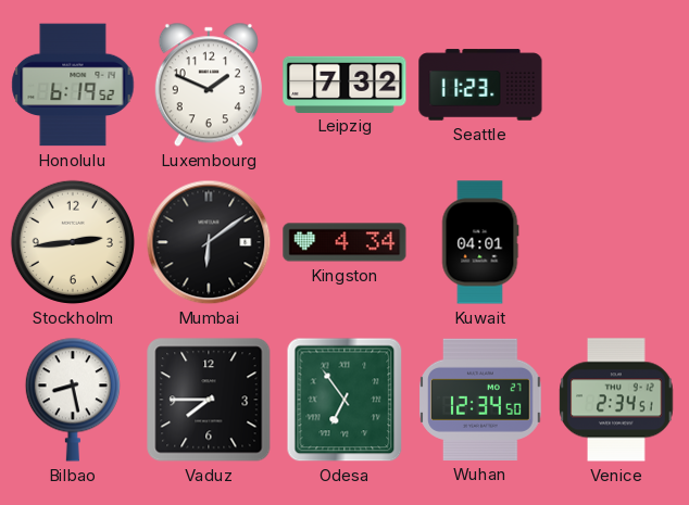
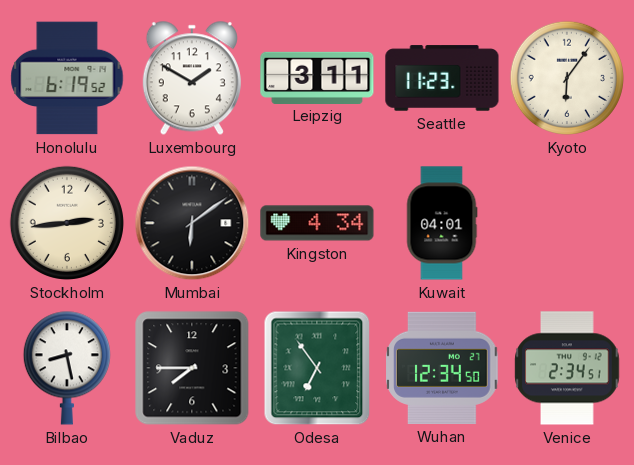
Luxembourg: 1:49 -> 1:50
Leipzig: 7:32 -> 3:11
Kyoto: none -> 6:06
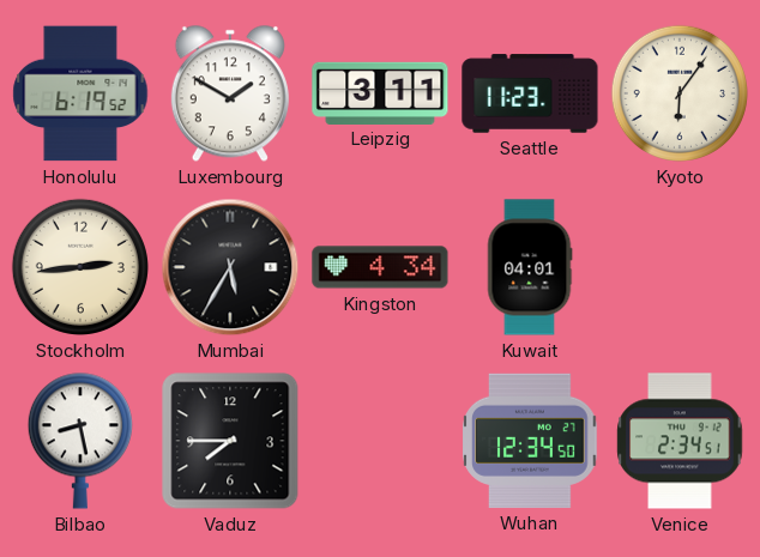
Mumbai: 6:09 -> 5:35
Odesa: 6:54 -> none
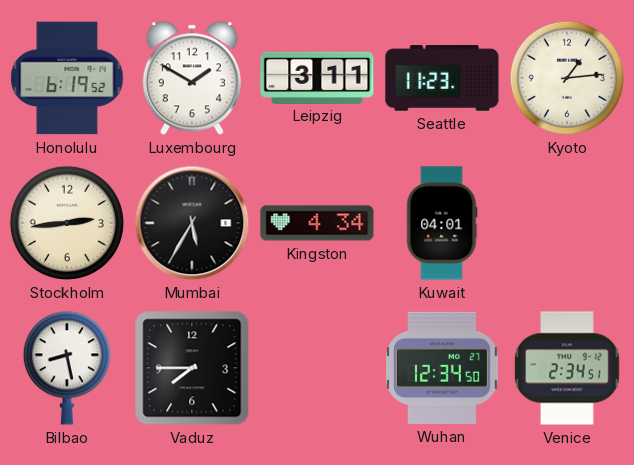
Kyoto: 6:06 -> 1:14
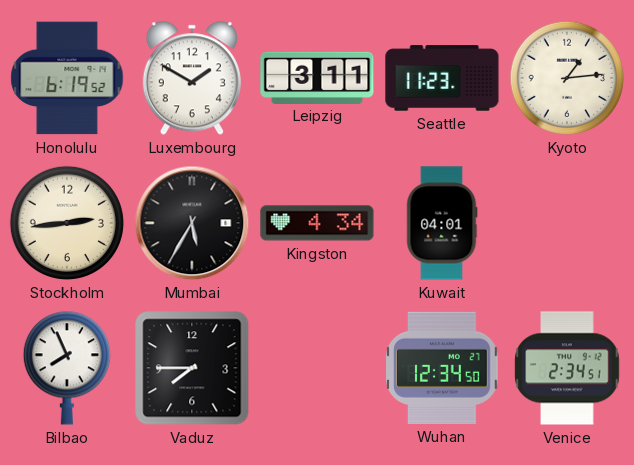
Bilbao: 8:28 -> 7:56
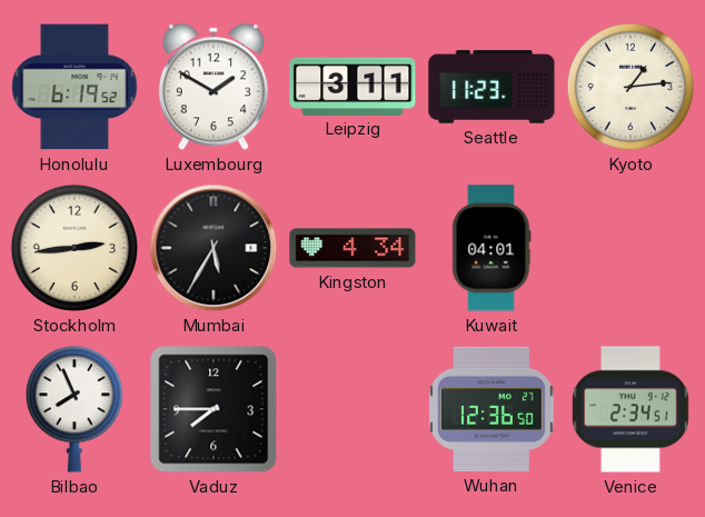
Wuhan: 12:34 -> 12:36
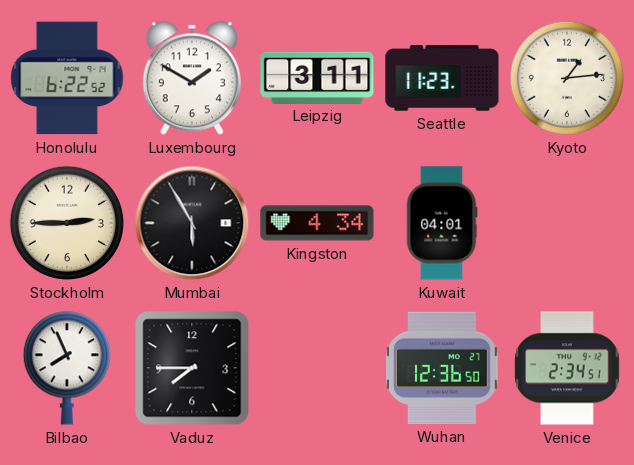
Honolulu: 6:19 -> 6:22
Stockholm: 2:44 -> 2:45
Mumbai: 5:35 -> 5:55
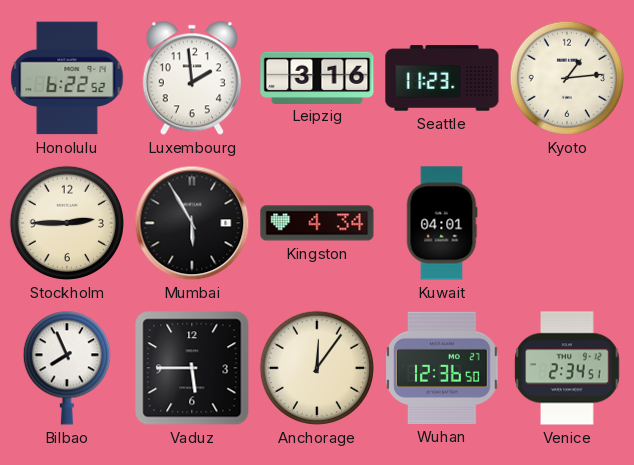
Luxembourg: 1:50 -> 1:59
Leipzig: 3:11 -> 3:16
Vaduz: 7:45 -> 5:45
Anchorage: none -> 12:06
